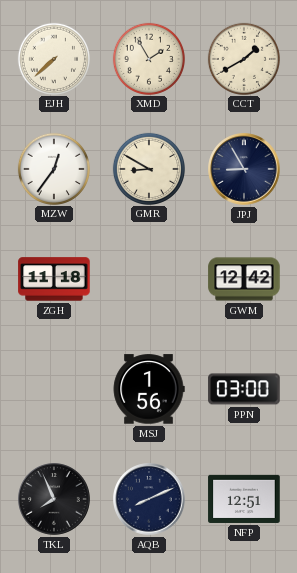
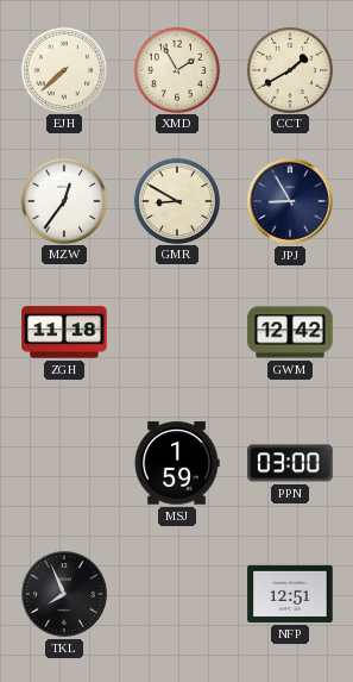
MSJ: 1:56 -> 1:59
AQB: 8:11 -> none
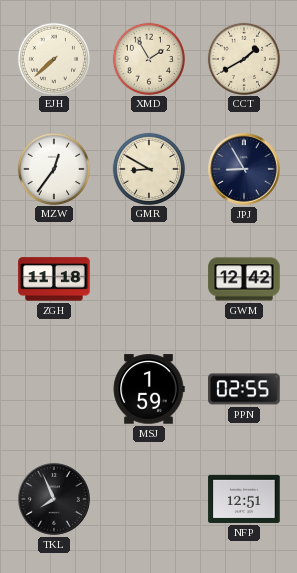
PPN: 03:00 -> 02:55
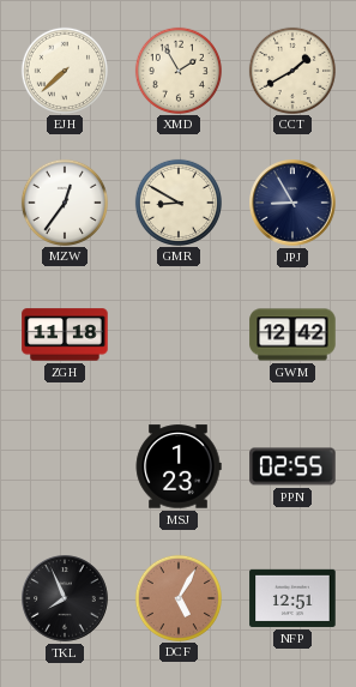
MSJ: 1:59 -> 1:23
DCF: none -> 5:05
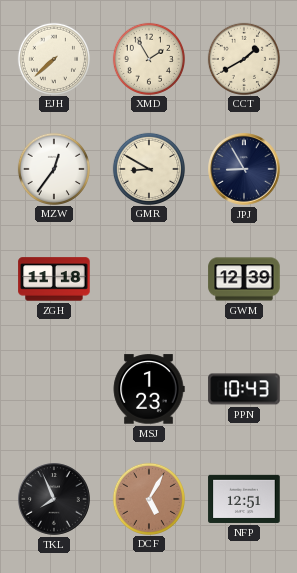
GWM: 12:42 -> 12:39
PPN: 02:55 -> 10:43
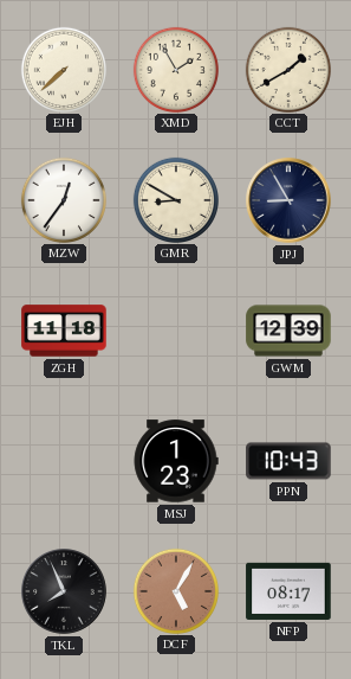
NFP: 12:51 -> 08:17
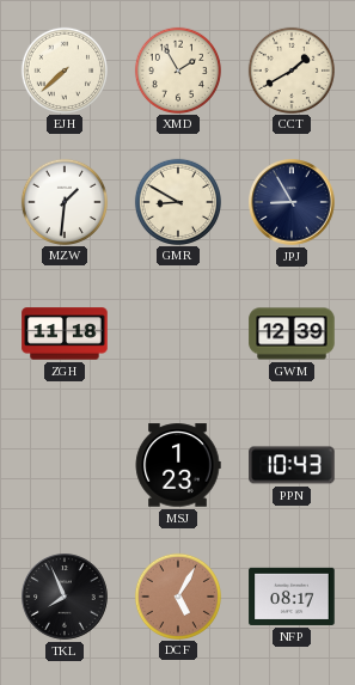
MZW: 12:36 -> 1:31
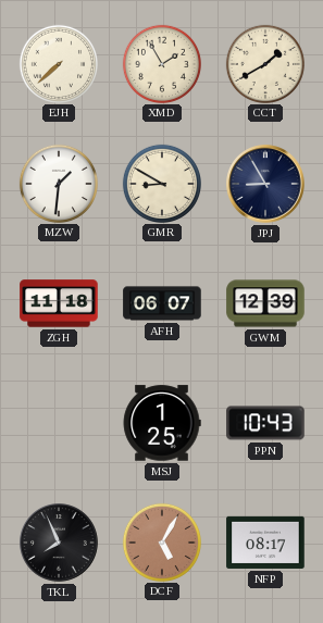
AFH: none -> 06:07
MSJ: 1:23 -> 1:25
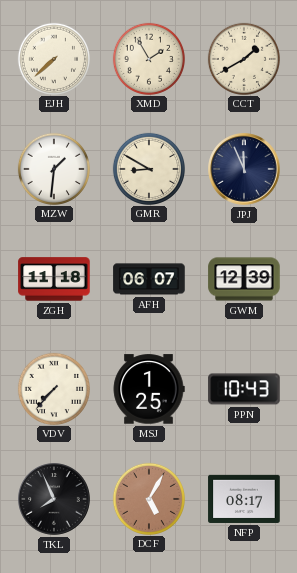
JPJ: 8:55 -> 11:56
VDV: none -> 7:37
